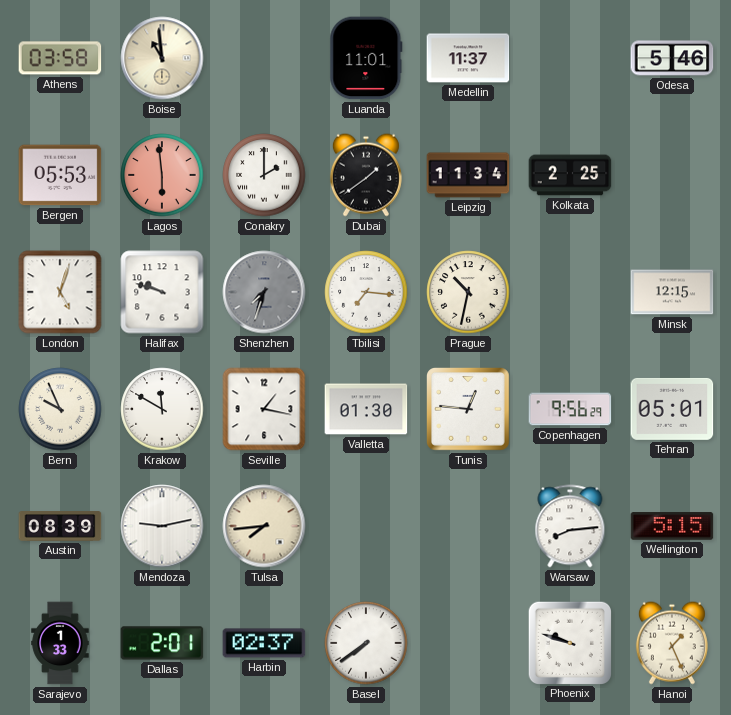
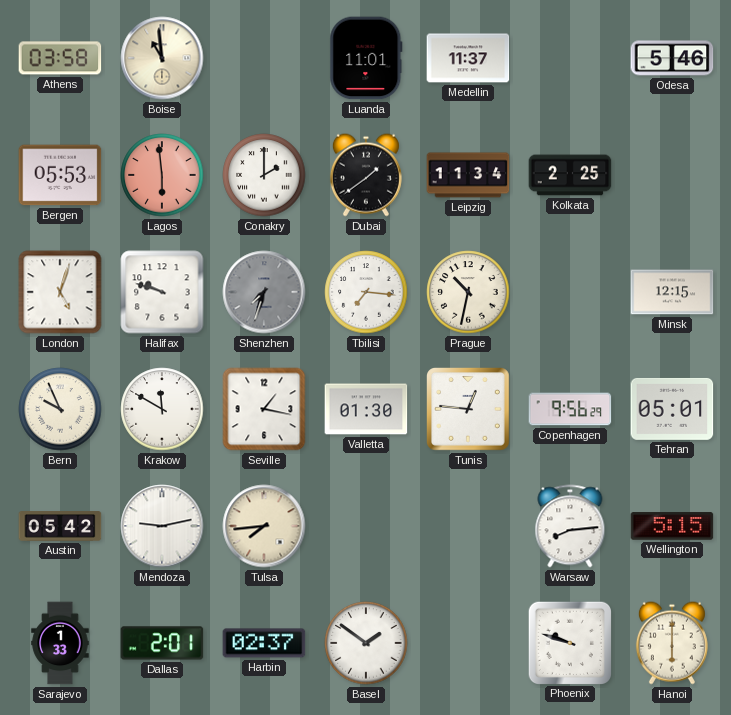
Austin: 08:39 -> 05:42
Basel: 7:39 -> 1:51
Hanoi: 1:26 -> 6:00
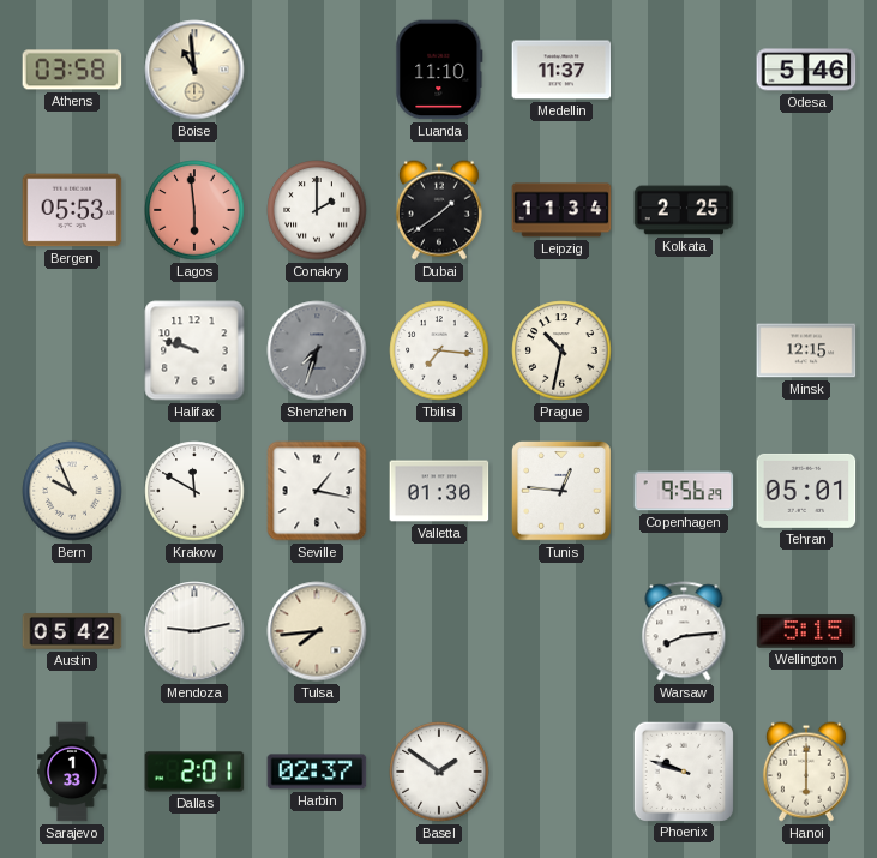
Luanda: 11:01 -> 11:10
London: 5:03 -> none
